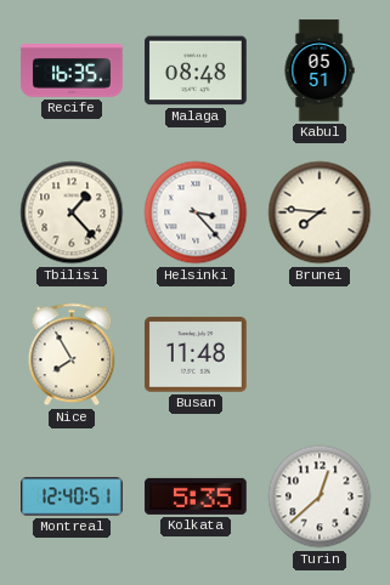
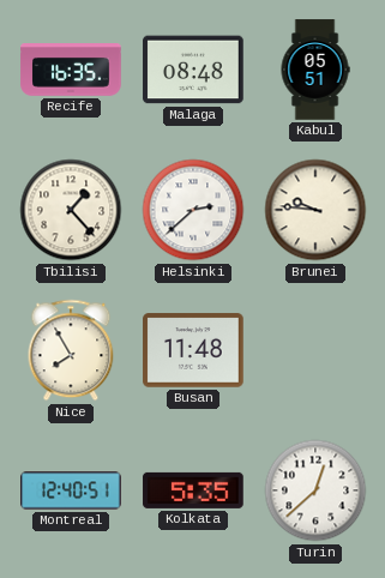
Helsinki: 3:23 -> 2:38
Brunei: 7:46 -> 9:46
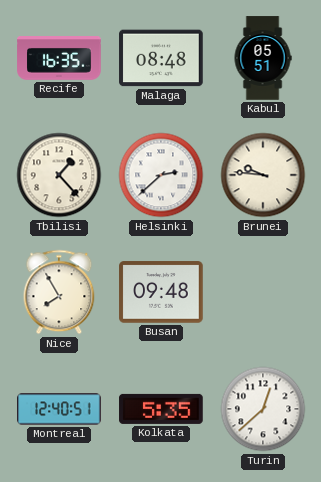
Busan: 11:48 -> 09:48
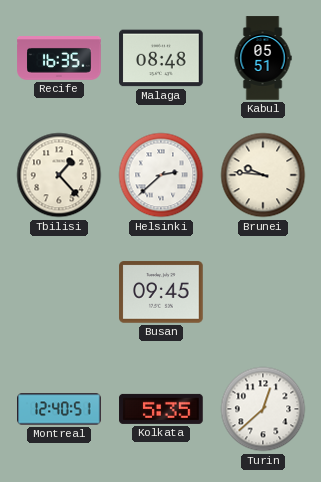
Nice: 7:55 -> none
Busan: 09:48 -> 09:45
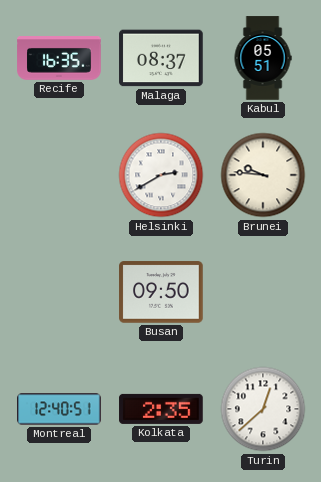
Malaga: 08:48 -> 08:37
Tbilisi: 1:23 -> none
Helsinki: 2:38 -> 2:40
Busan: 09:45 -> 09:50
Kolkata: 5:35 -> 2:35
